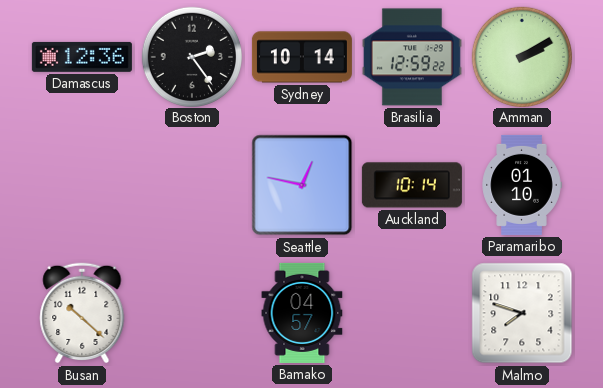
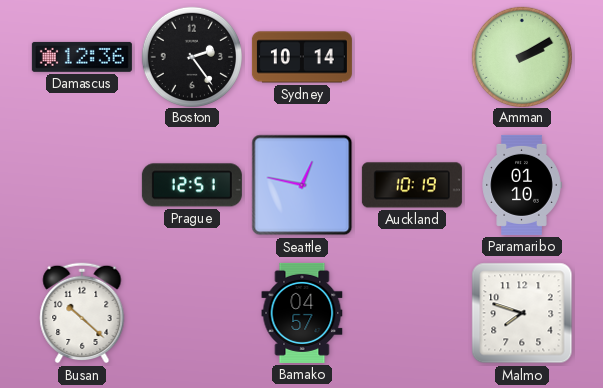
Brasilia: 12:59 -> none
Prague: none -> 12:51
Auckland: 10:14 -> 10:19
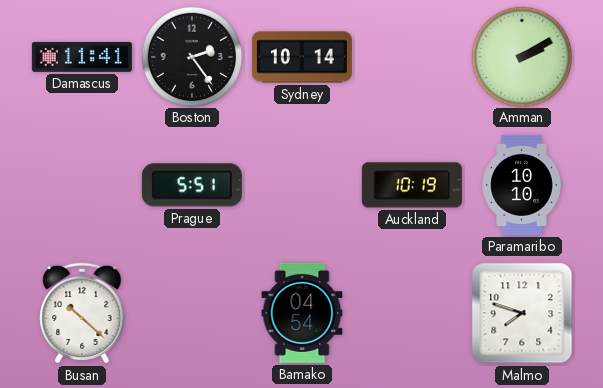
Damascus: 12:36 -> 11:41
Prague: 12:51 -> 5:51
Seattle: 12:47 -> none
Paramaribo: 01:10 -> 10:10
Bamako: 04:57 -> 04:54
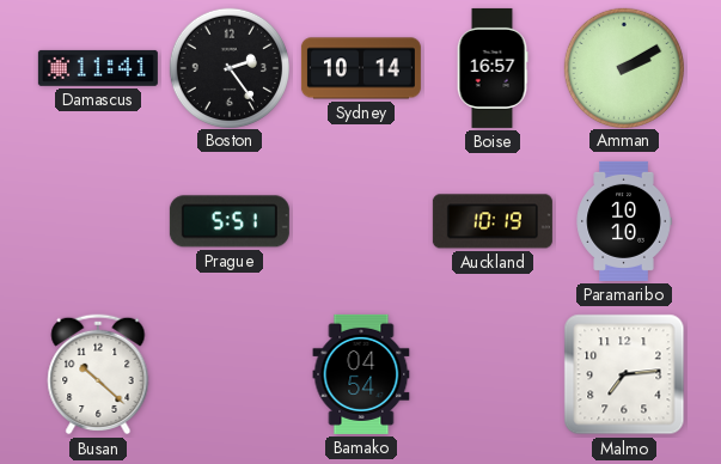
Boise: none -> 16:57
Malmo: 7:48 -> 7:14
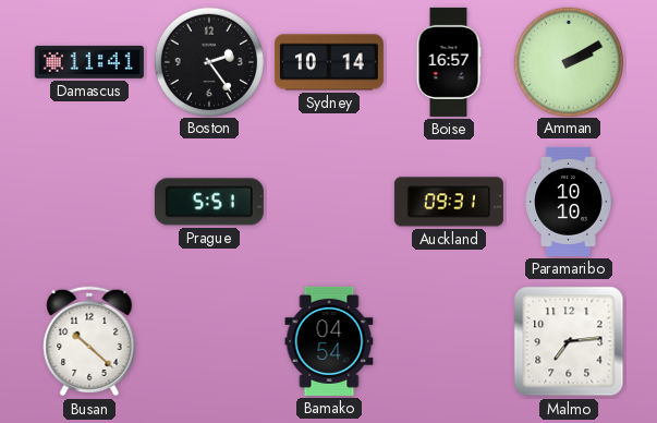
Auckland: 10:19 -> 09:31
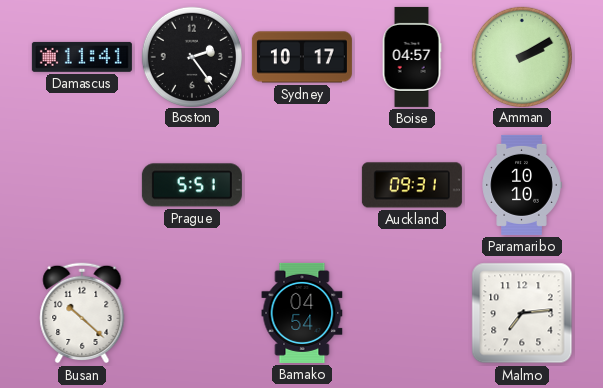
Sydney: 10:14 -> 10:17
Boise: 16:57 -> 04:57
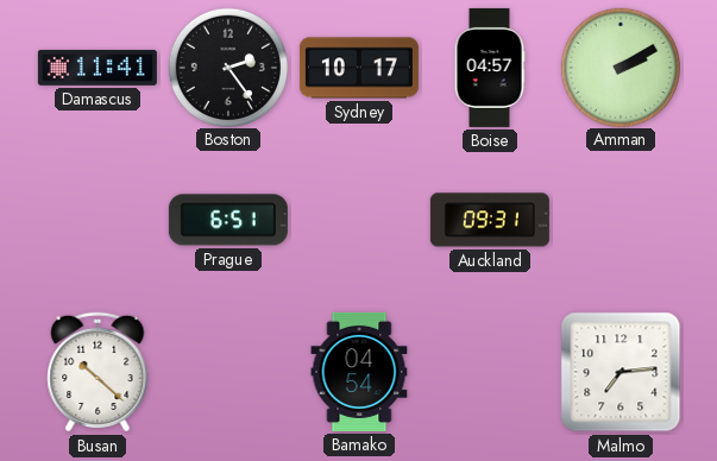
Prague: 5:51 -> 6:51
Paramaribo: 10:10 -> none
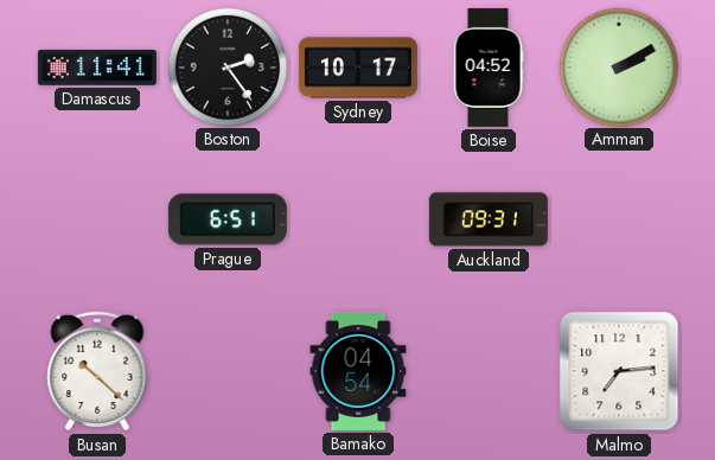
Boise: 04:57 -> 04:52
